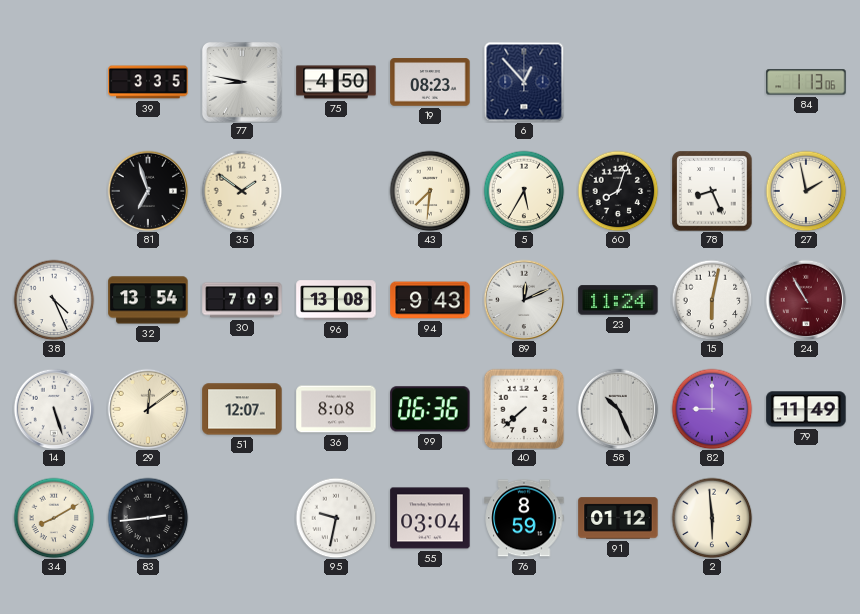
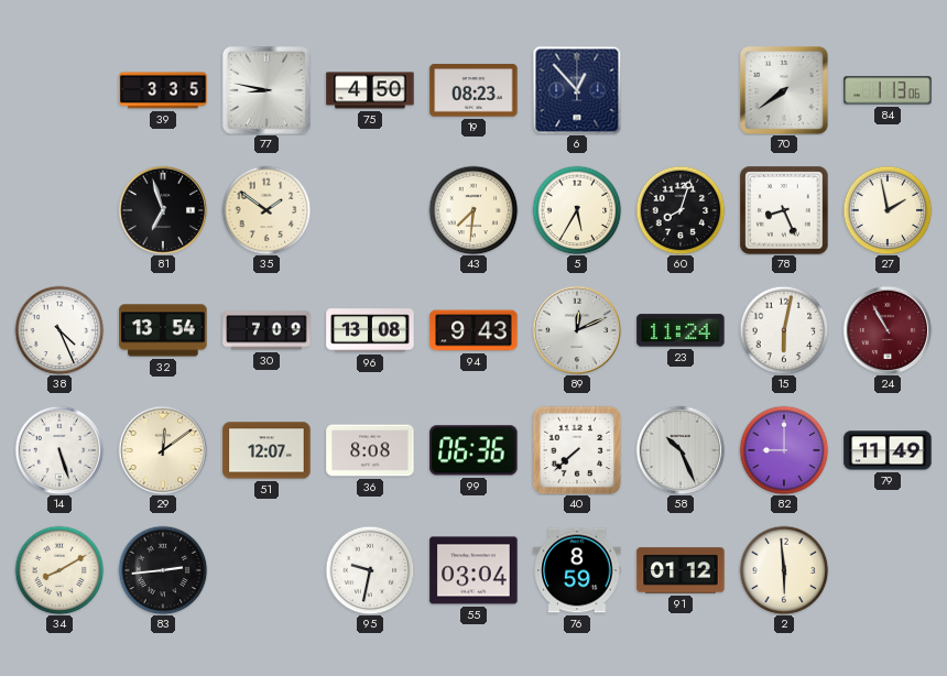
70: none -> 7:39
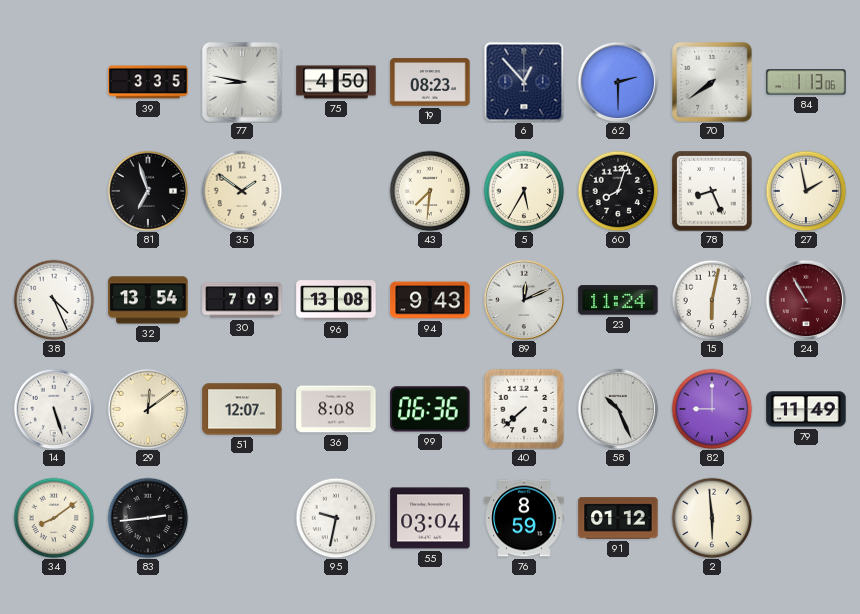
62: none -> 2:30
34: 8:10 -> 8:09
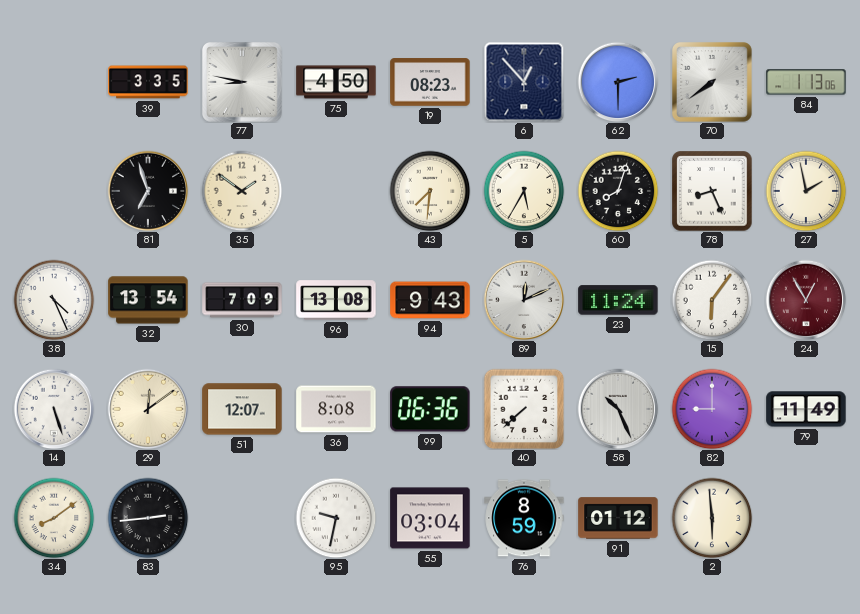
15: 6:02 -> 6:06
24: 10:55 -> 12:55
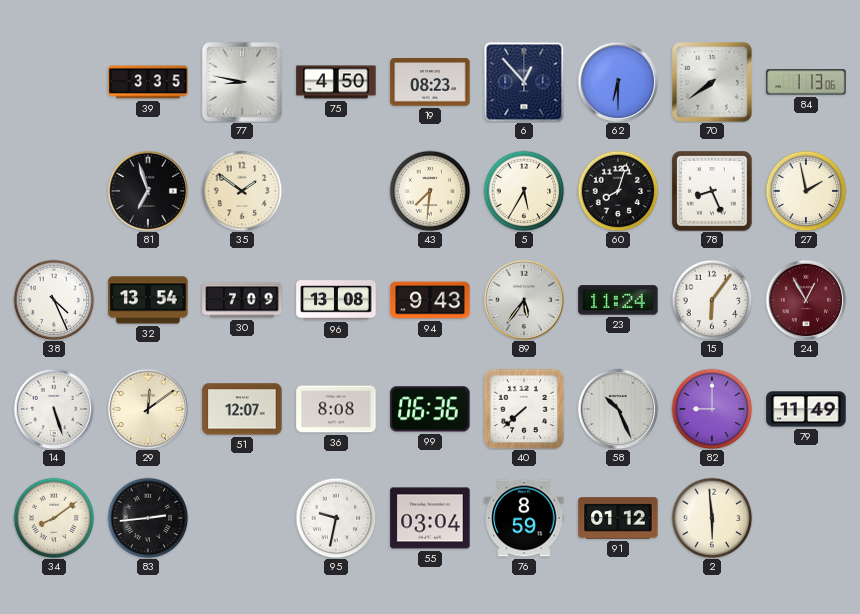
62: 2:30 -> 6:30
89: 12:11 -> 5:36
